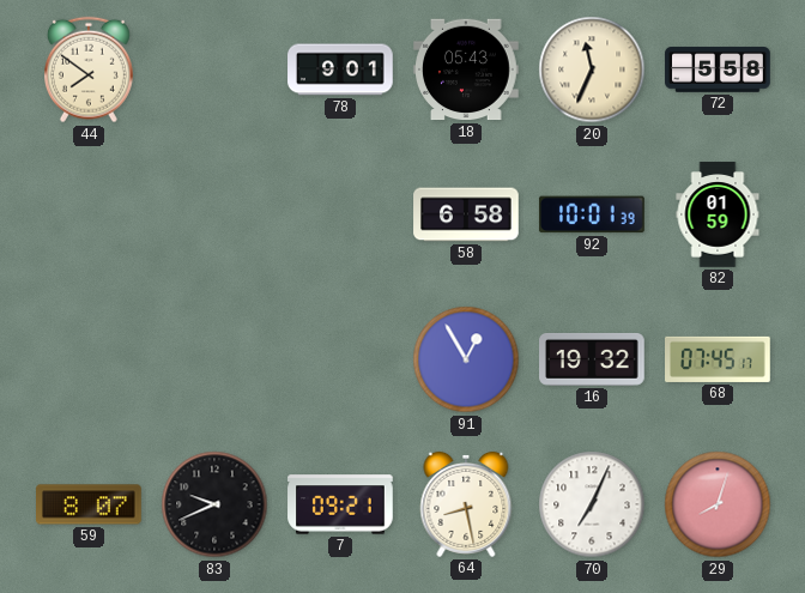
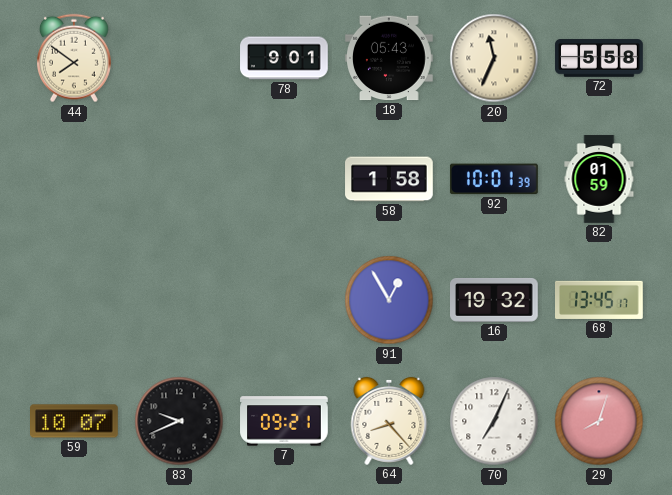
58: 6:58 -> 1:58
68: 07:45 -> 13:45
59: 8:07 -> 10:07
64: 8:28 -> 8:23
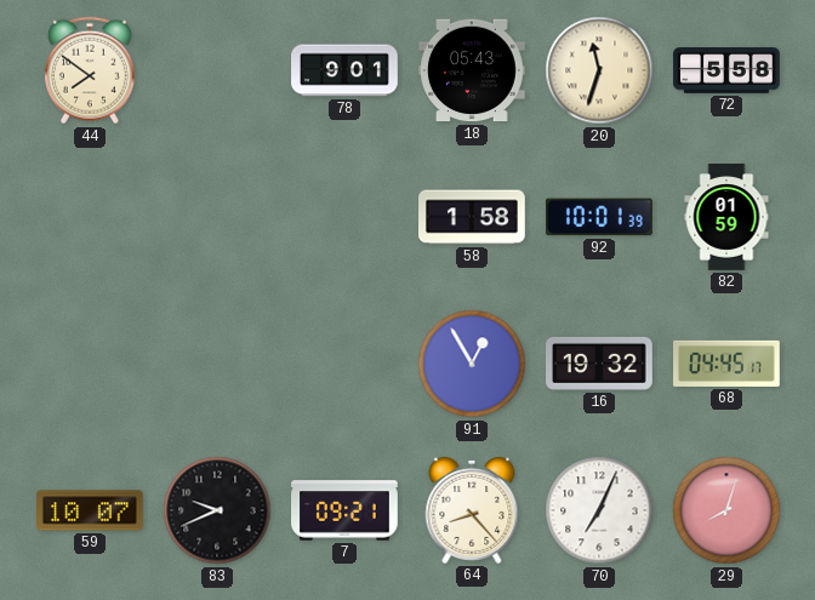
20: 11:34 -> 11:33
68: 13:45 -> 04:45
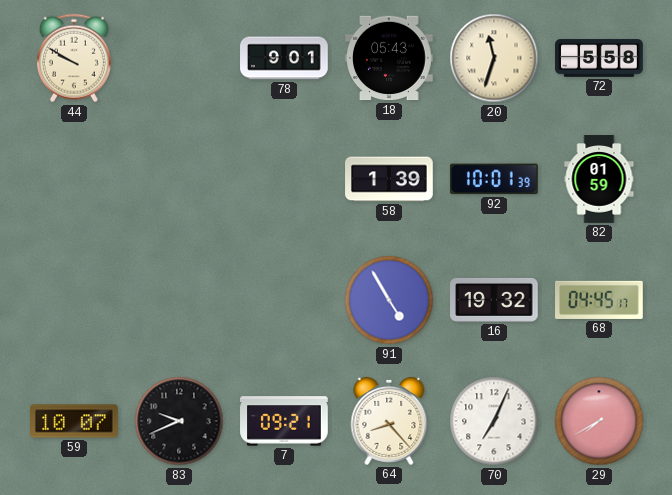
44: 7:51 -> 9:50
58: 1:58 -> 1:39
91: 12:55 -> 4:55
29: 8:03 -> 7:40
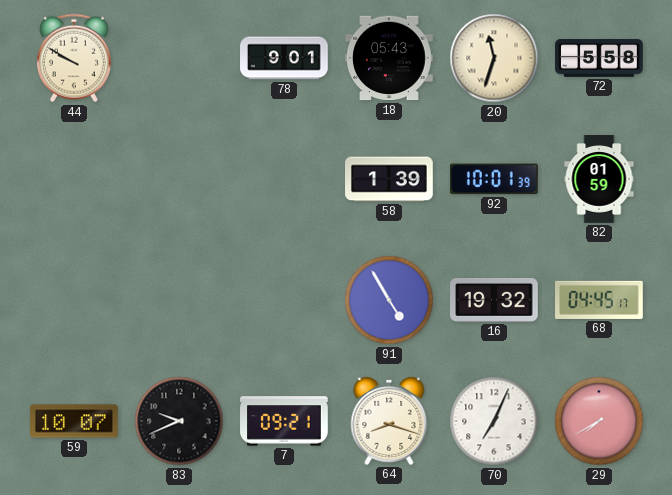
64: 8:23 -> 8:18
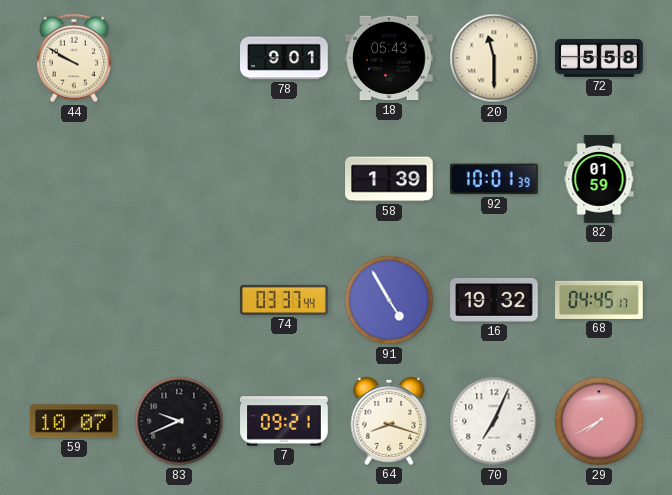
20: 11:33 -> 11:30
74: none -> 03:37
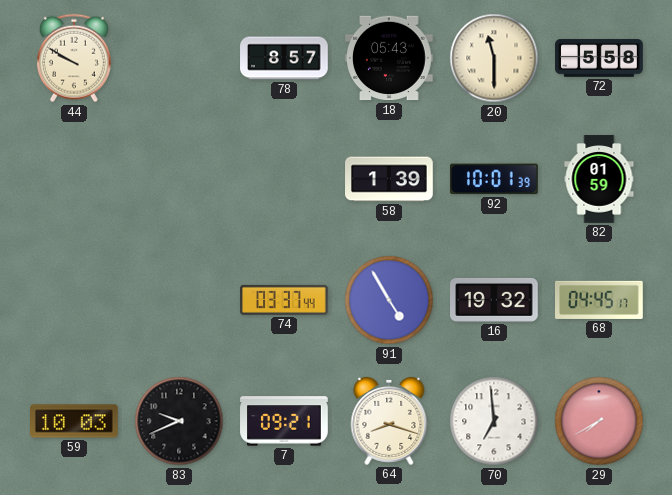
78: 9:01 -> 8:57
59: 10:07 -> 10:03
70: 7:04 -> 6:59
